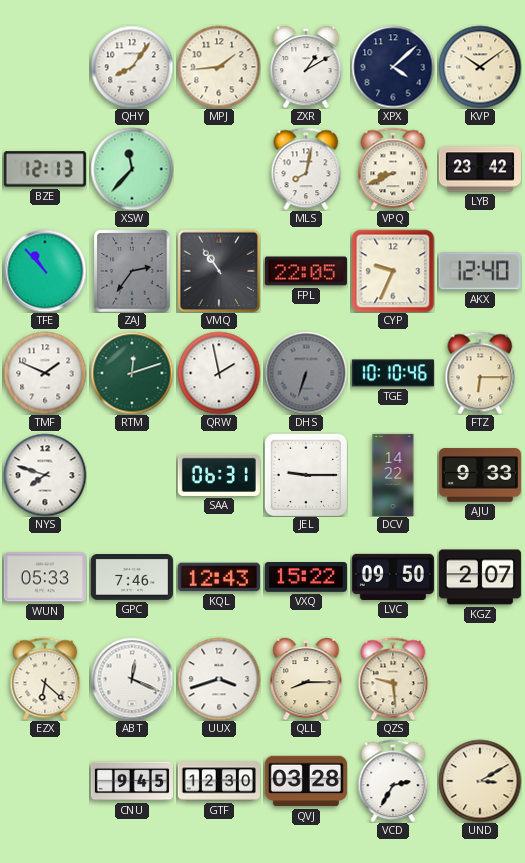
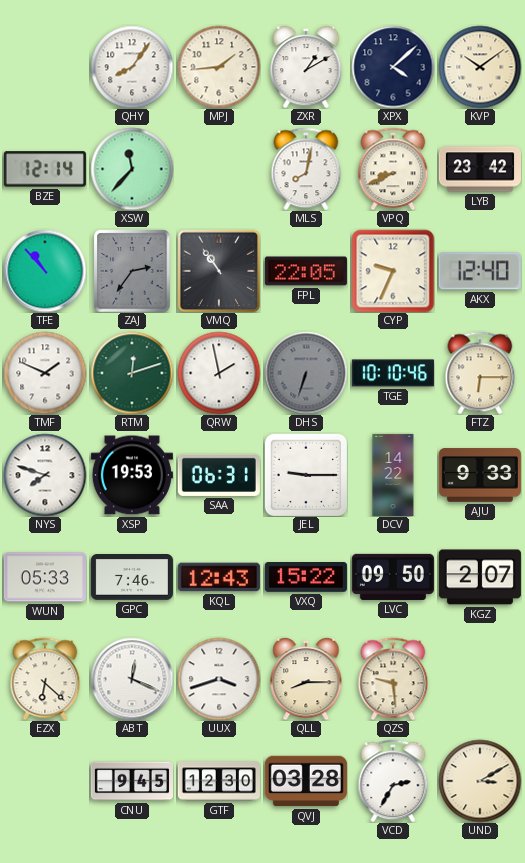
BZE: 12:13 -> 12:14
XSP: none -> 19:53
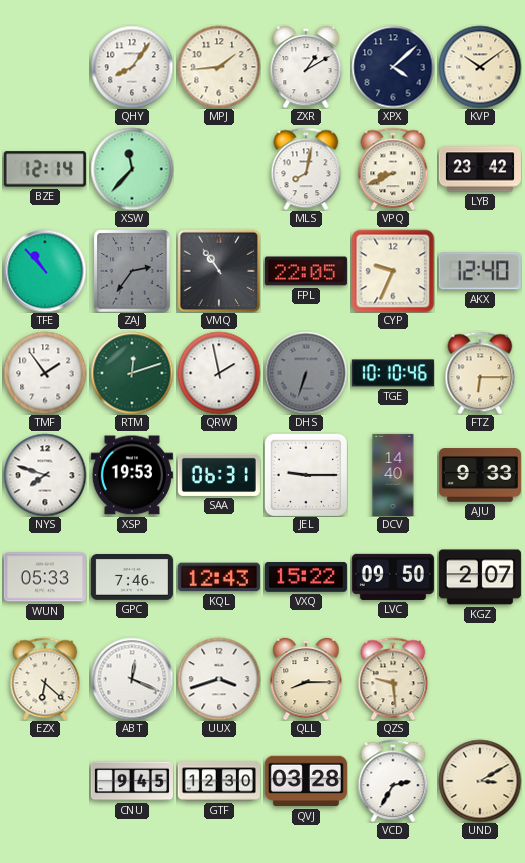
TMF: 1:49 -> 1:54
DCV: 14:22 -> 14:40
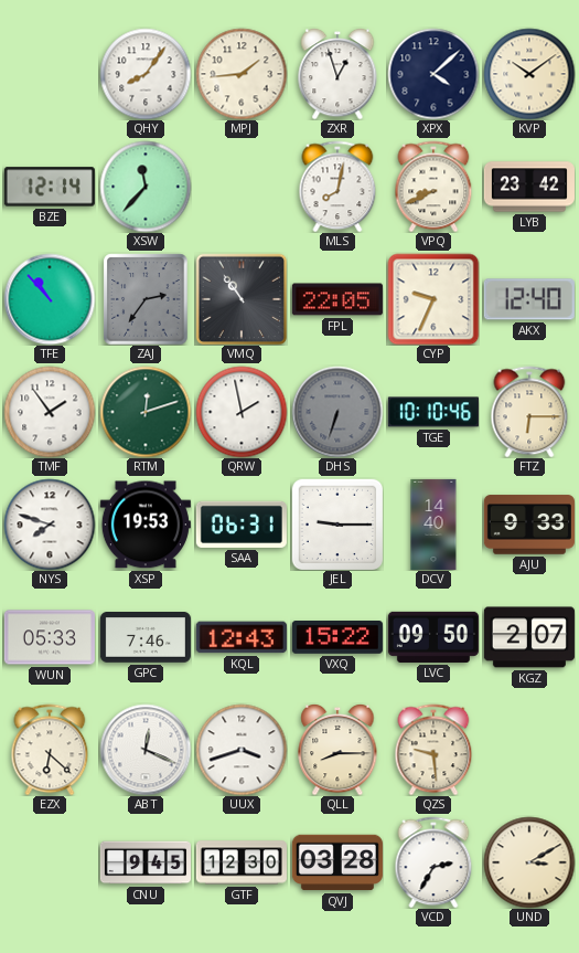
ZXR: 1:10 -> 12:57
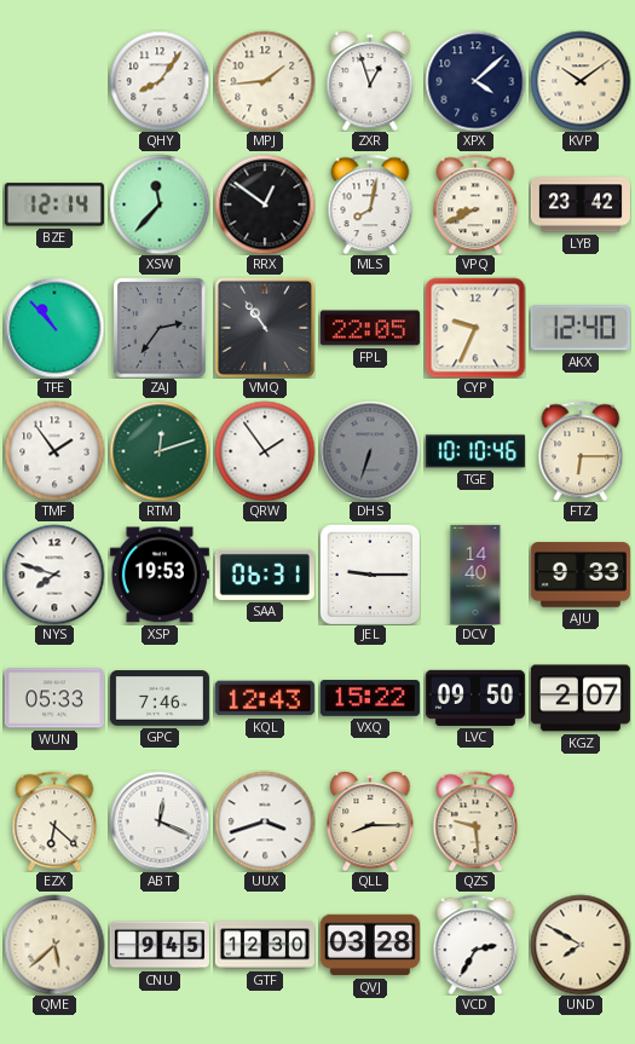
RRX: none -> 12:51
QRW: 1:58 -> 1:54
QME: none -> 5:38
UND: 3:10 -> 7:50
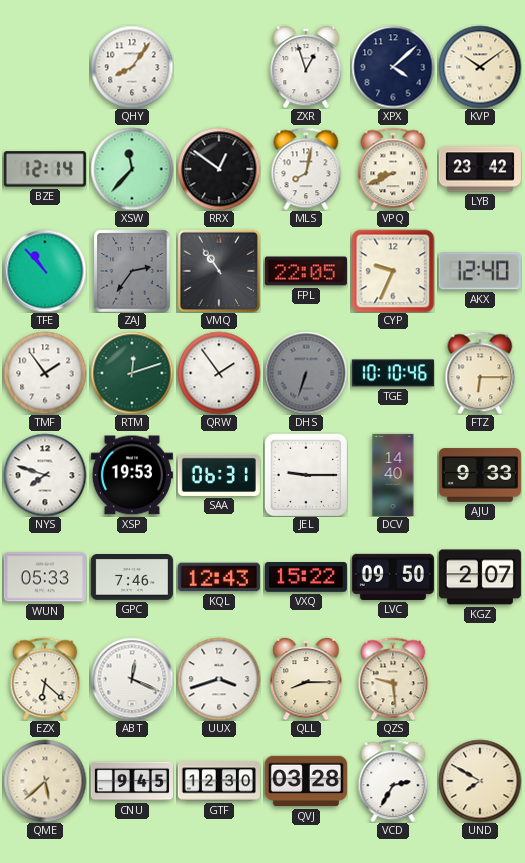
MPJ: 1:44 -> none
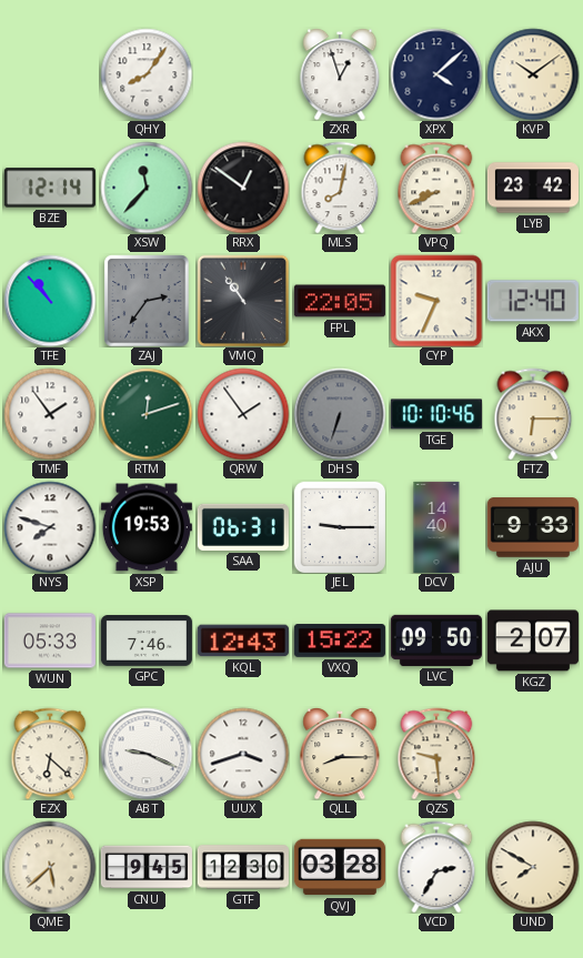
ABT: 12:19 -> 9:19
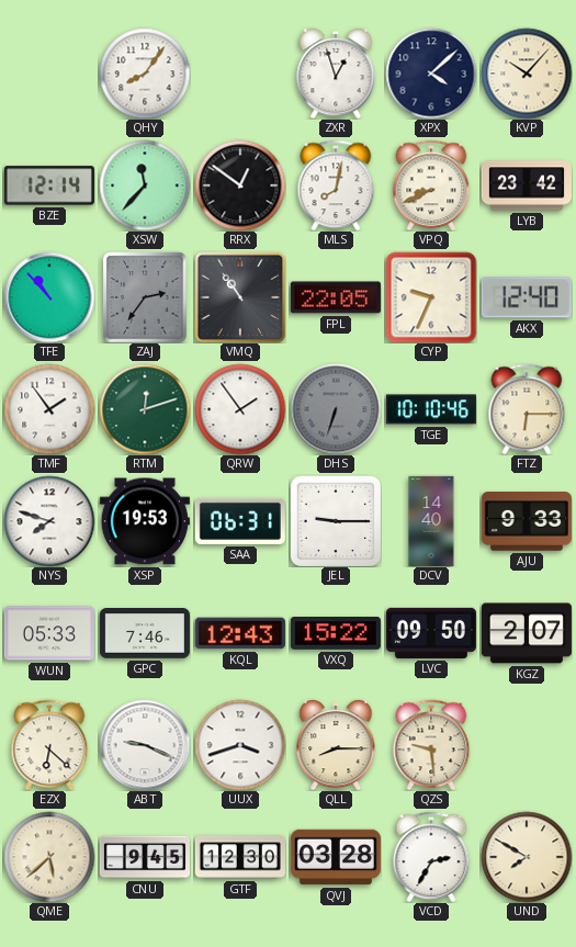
KVP: 10:09 -> 10:07
